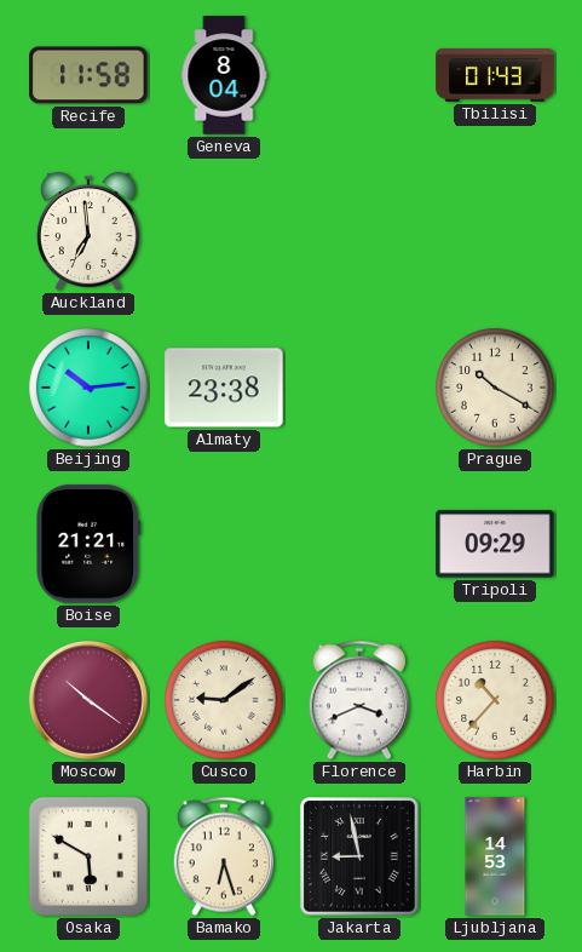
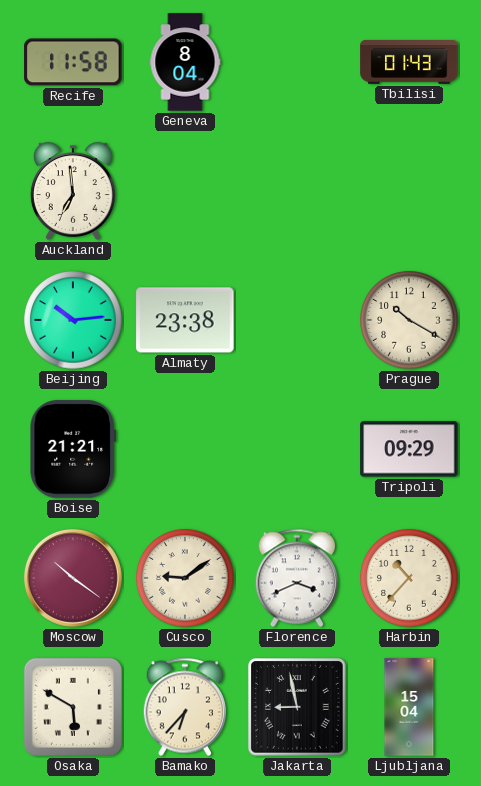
Bamako: 6:27 -> 6:37
Ljubljana: 14:53 -> 15:04
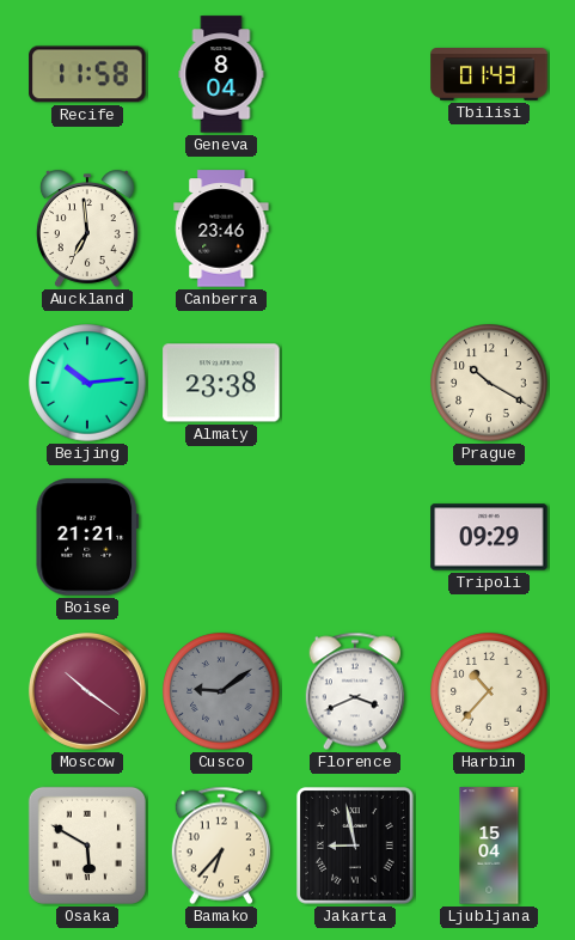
Canberra: none -> 23:46
Cusco dial: cream -> grey
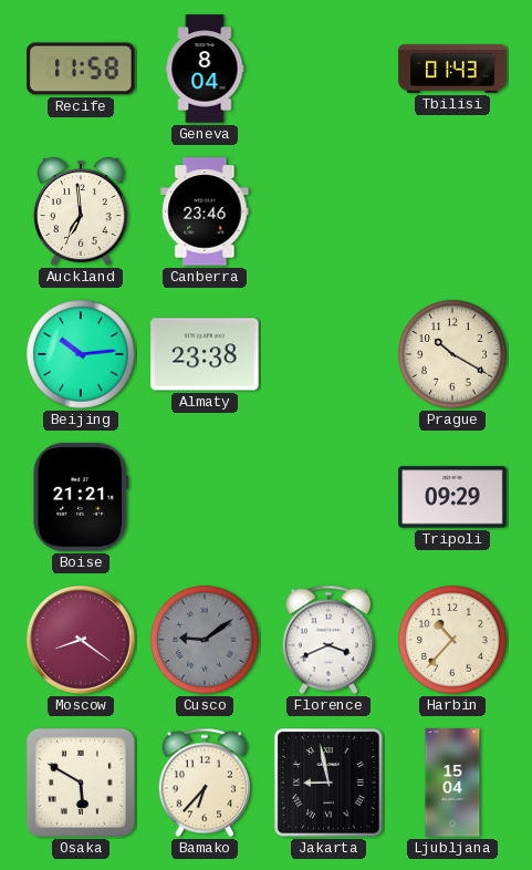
Moscow: 10:21 -> 8:21
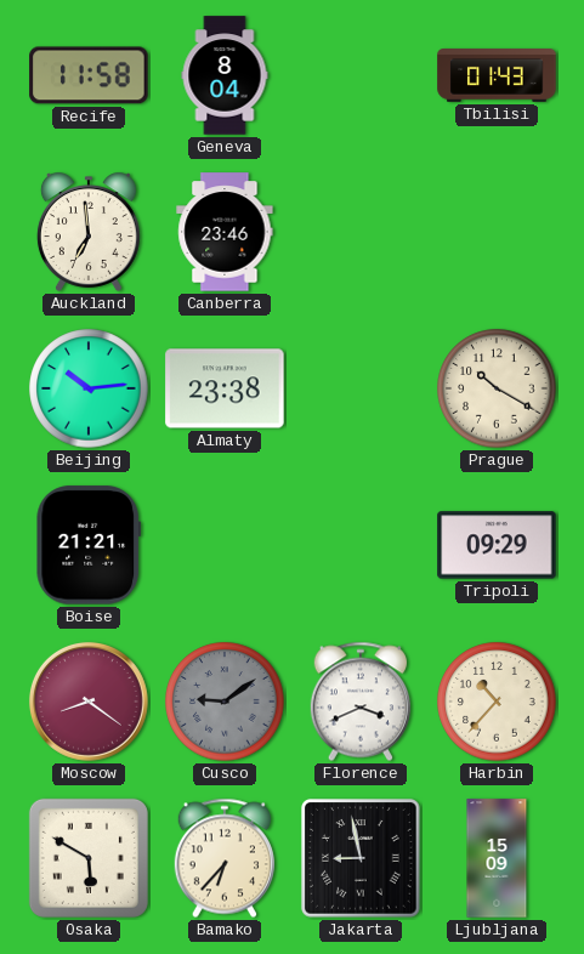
Ljubljana: 15:04 -> 15:09
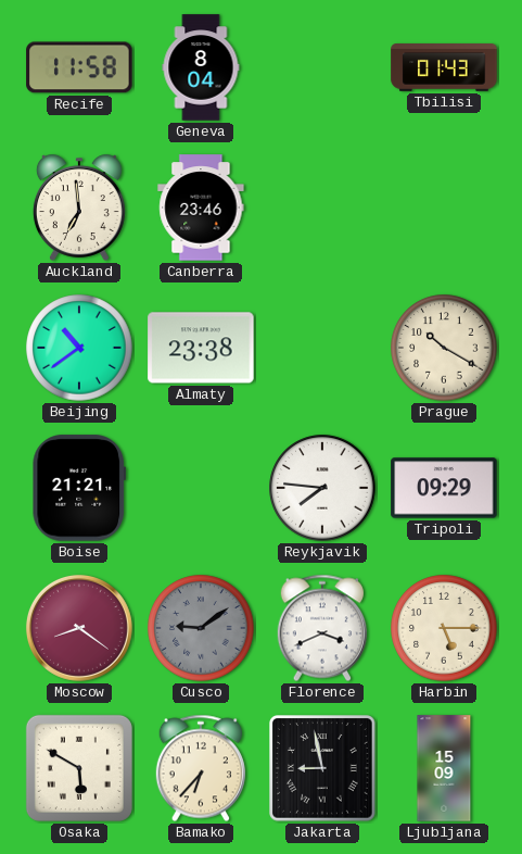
Beijing: 10:14 -> 10:39
Reykjavik: none -> 7:46
Harbin: 10:37 -> 5:15
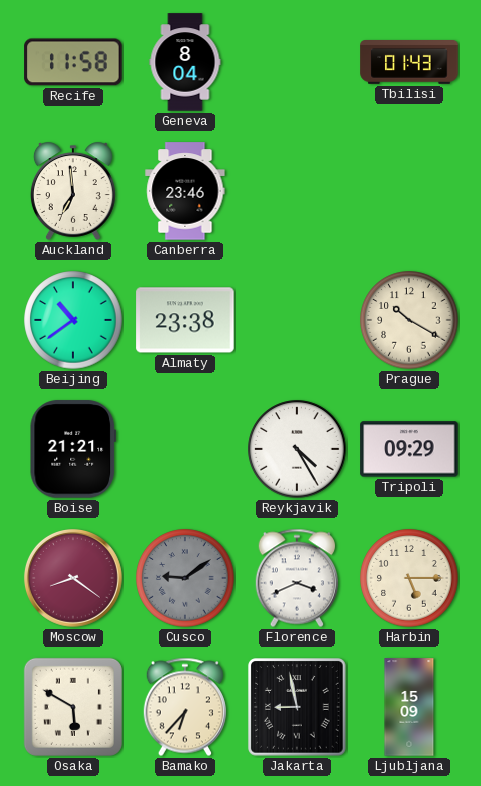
Reykjavik: 7:46 -> 4:25
